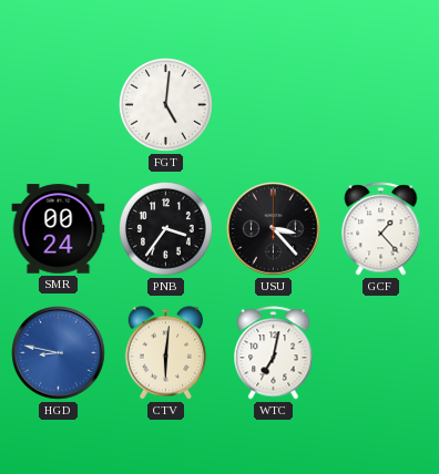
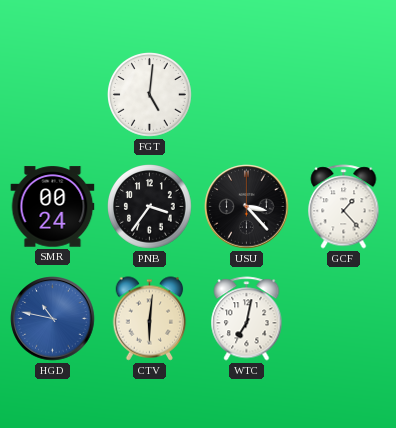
HGD: 8:47 -> 10:47
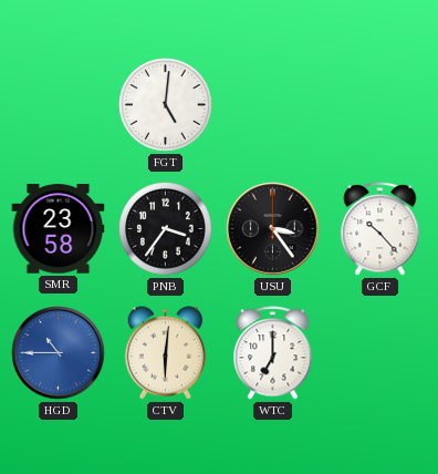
SMR: 00:24 -> 23:58
USU: 3:23 -> 3:24
GCF: 1:23 -> 10:23
HGD: 10:47 -> 10:45
WTC: 7:02 -> 7:00
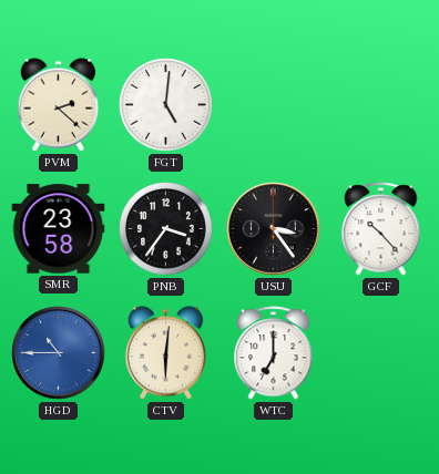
PVM: none -> 2:22
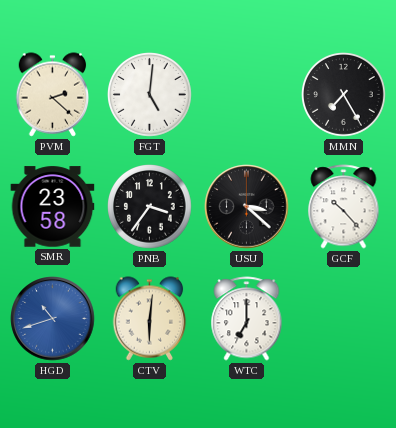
MMN: none -> 7:25
USU: 3:24 -> 3:22
HGD: 10:45 -> 10:42
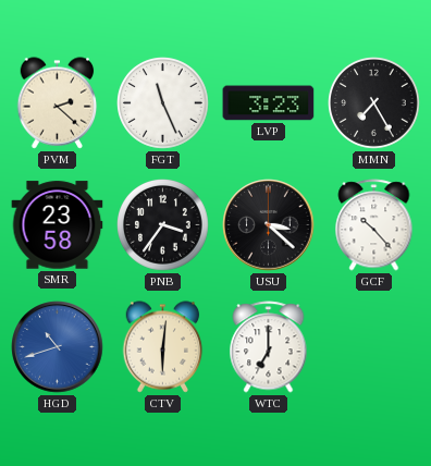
FGT: 5:01 -> 11:26
LVP: none -> 3:23
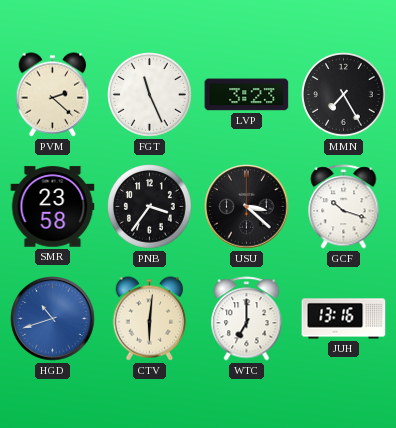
GCF: 10:23 -> 10:18
JUH: none -> 13:16
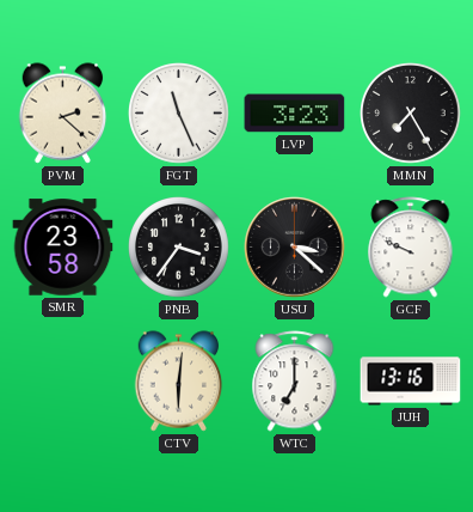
GCF: 10:18 -> 9:49
HGD: 10:42 -> none
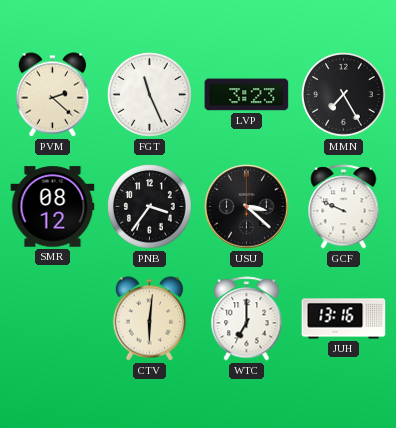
SMR: 23:58 -> 08:12
